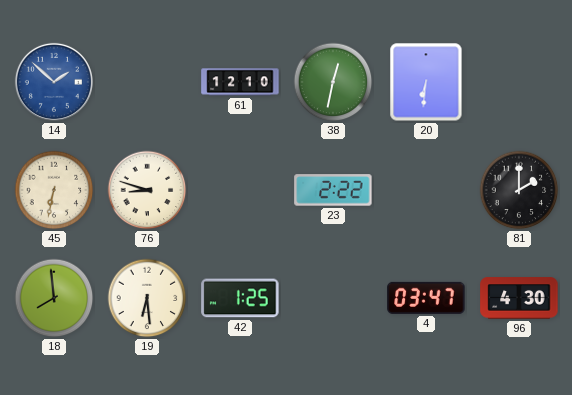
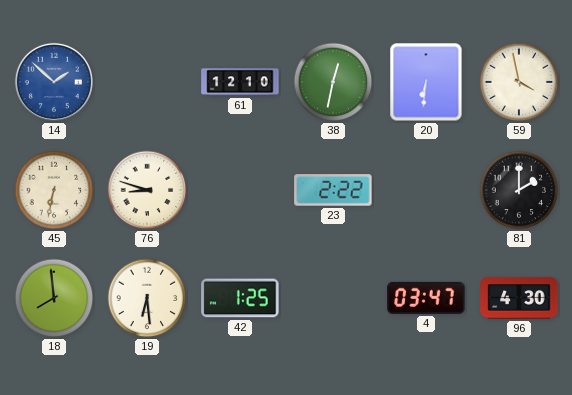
59: none -> 3:58
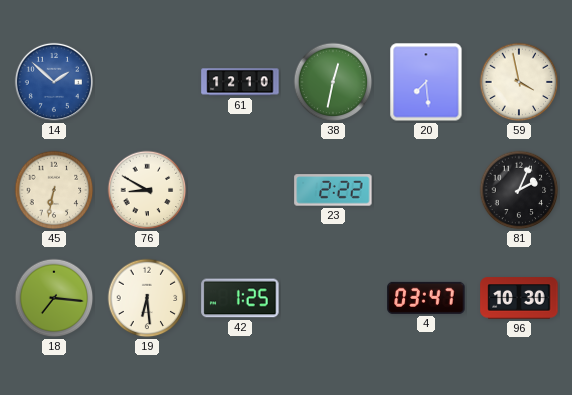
20: 6:31 -> 7:29
76: 8:48 -> 8:50
81: 2:00 -> 2:04
18: 7:59 -> 7:16
96: 4:30 -> 10:30
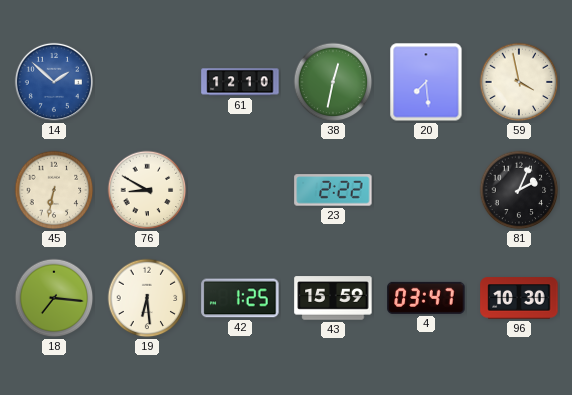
43: none -> 15:59
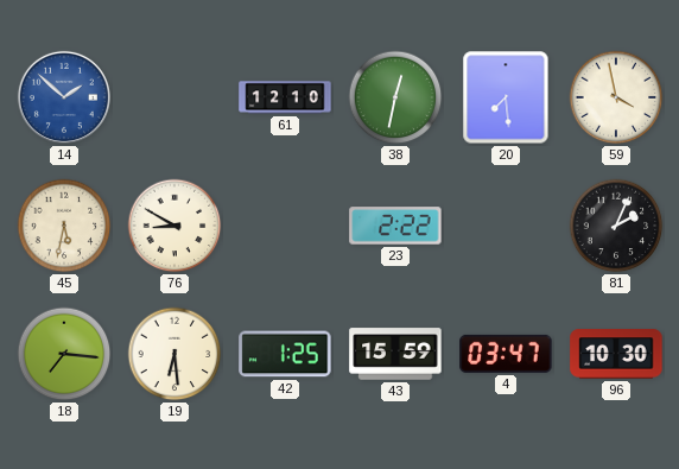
45: 6:32 -> 5:32
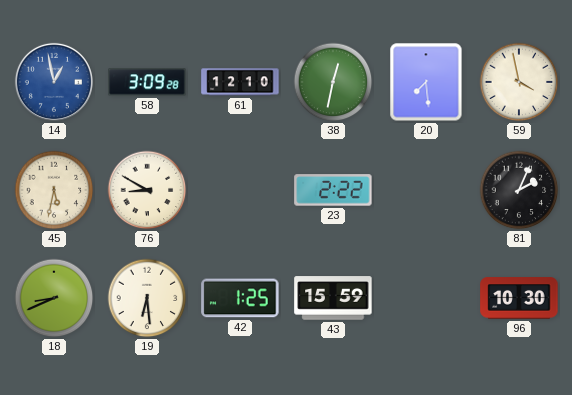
14: 1:52 -> 12:58
58: none -> 3:09
18: 7:16 -> 8:41
4: 03:47 -> none
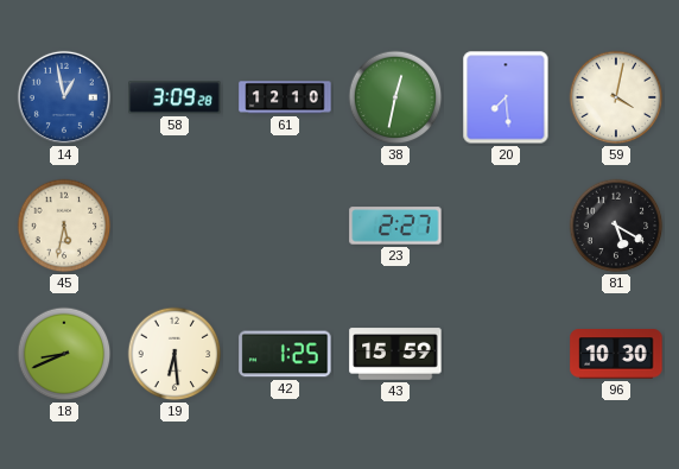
59: 3:58 -> 4:02
76: 8:50 -> none
23: 2:22 -> 2:27
81: 2:04 -> 5:20
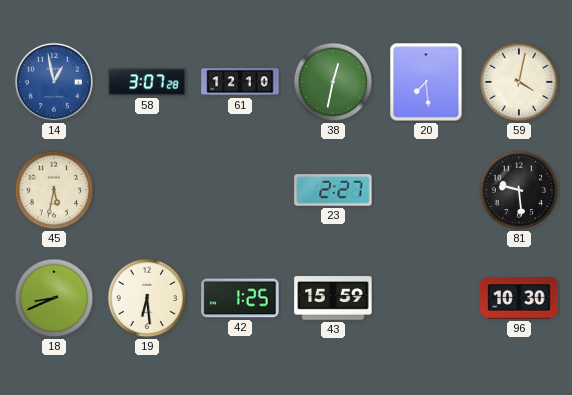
58: 3:09 -> 3:07
81: 5:20 -> 9:29
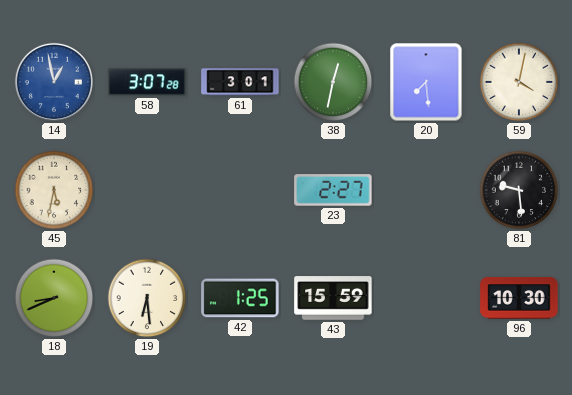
61: 12:10 -> 3:01
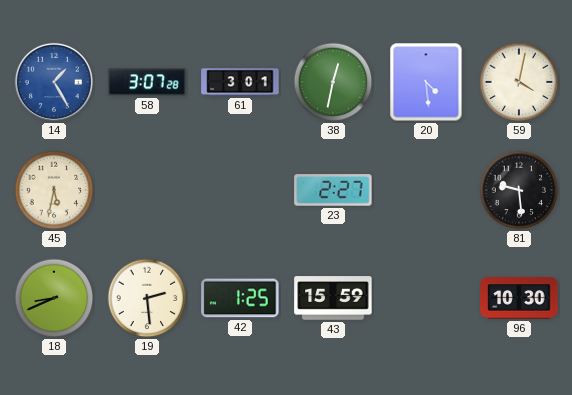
14: 12:58 -> 1:25
20: 7:29 -> 4:29
19: 6:29 -> 2:29
